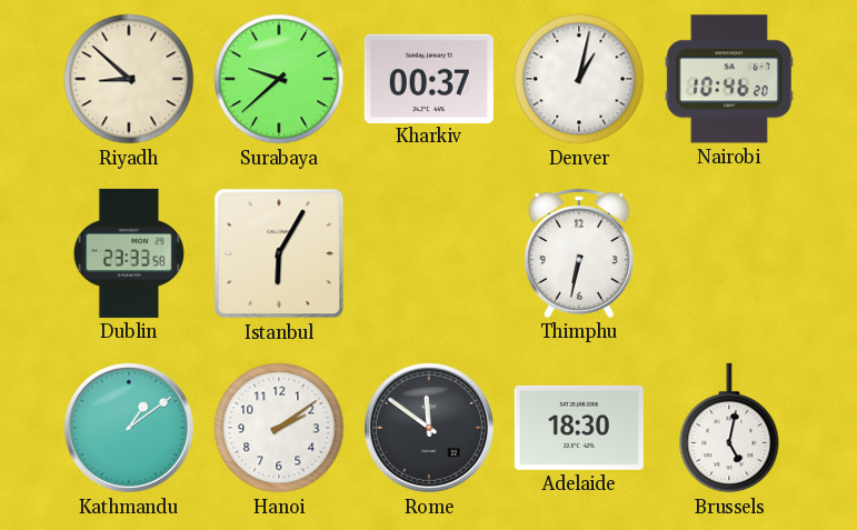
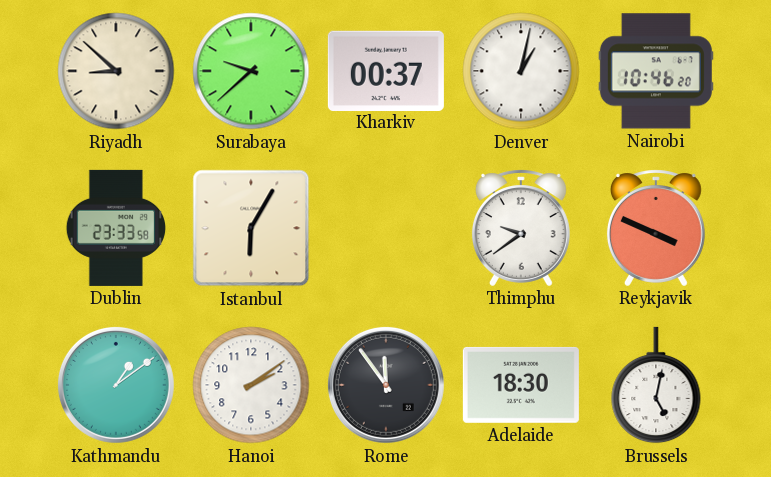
Thimphu: 6:32 -> 9:39
Reykjavik: none -> 3:49
Rome: 11:51 -> 11:54
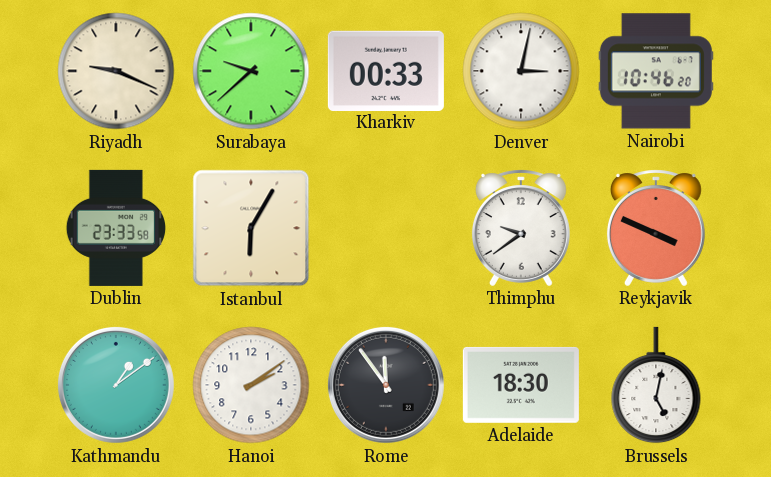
Riyadh: 8:52 -> 9:19
Kharkiv: 00:37 -> 00:33
Denver: 1:02 -> 3:02
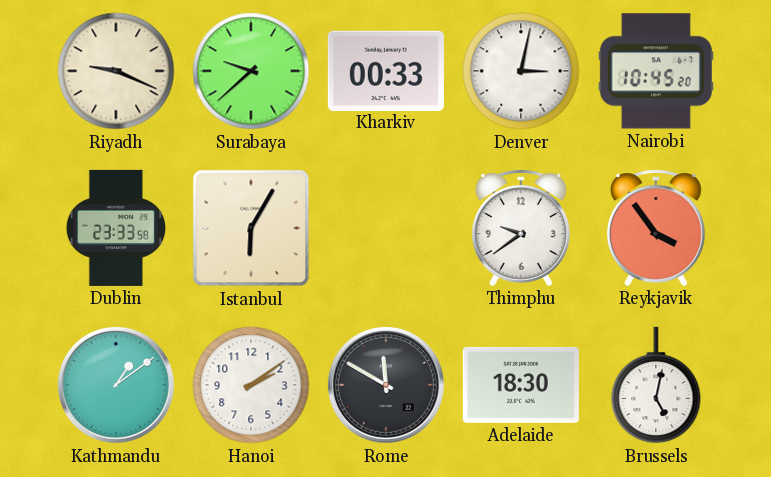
Nairobi: 10:46 -> 10:45
Reykjavik: 3:49 -> 3:54
Rome: 11:54 -> 11:50
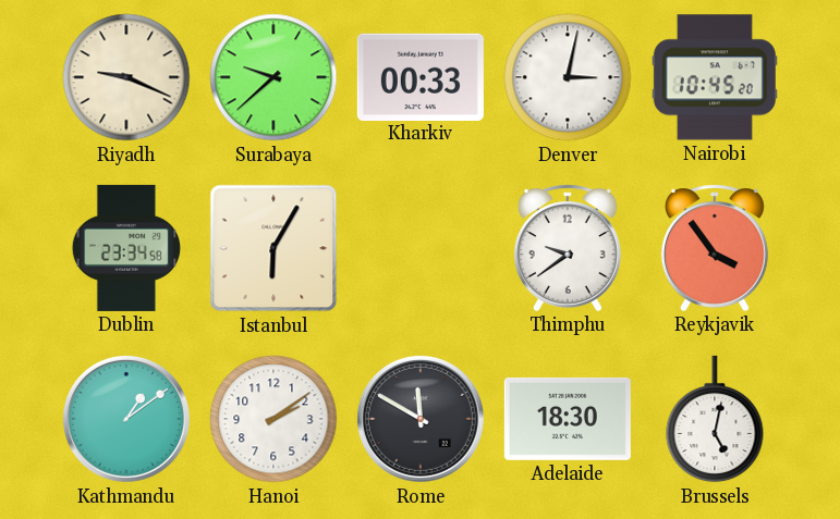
Dublin: 23:33 -> 23:34
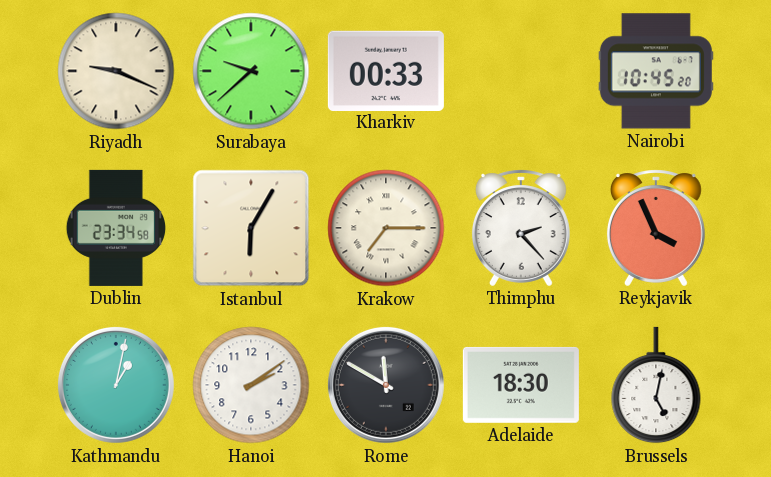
Denver: 3:02 -> none
Krakow: none -> 7:15
Thimphu: 9:39 -> 2:23
Reykjavik: 3:54 -> 3:56
Kathmandu: 1:09 -> 1:02
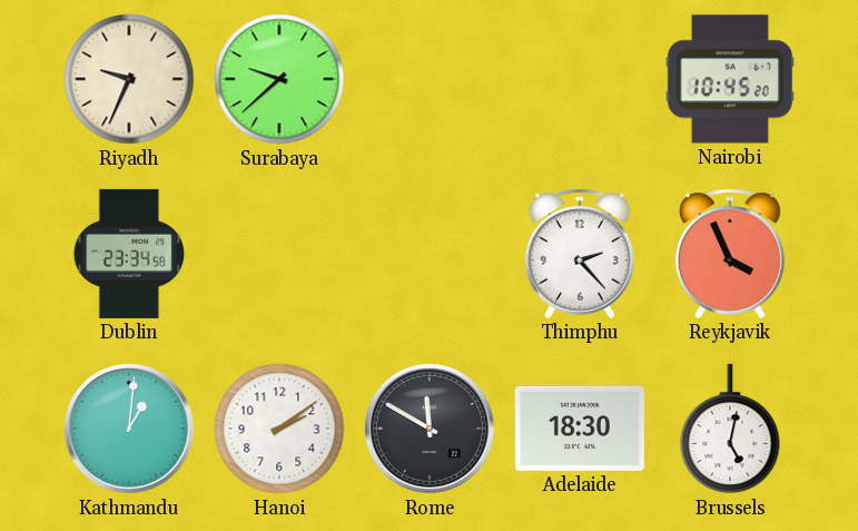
Riyadh: 9:19 -> 9:34
Kharkiv: 00:33 -> none
Istanbul: 6:05 -> none
Krakow: 7:15 -> none
Kathmandu: 1:02 -> 1:01
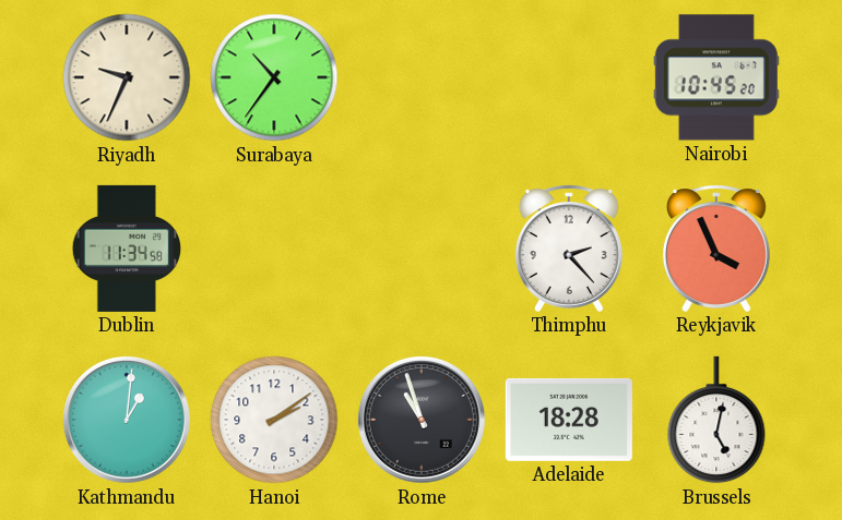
Surabaya: 9:38 -> 10:36
Dublin: 23:34 -> 11:34
Rome: 11:50 -> 10:57
Adelaide: 18:30 -> 18:28
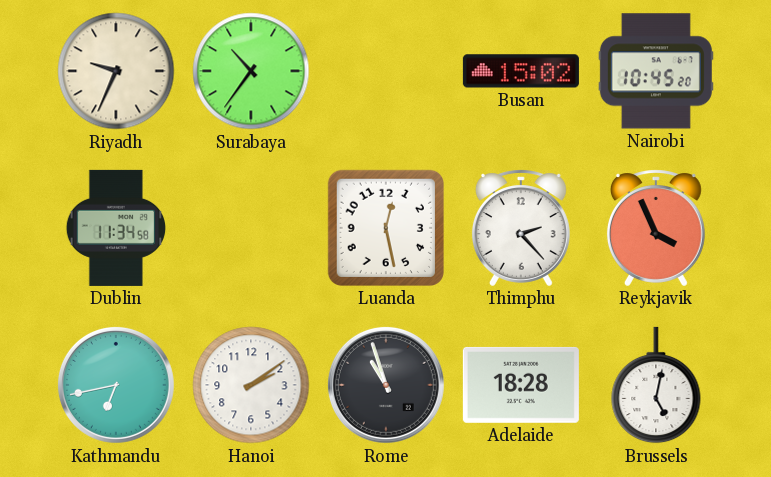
Busan: none -> 15:02
Luanda: none -> 12:28
Kathmandu: 1:01 -> 6:43
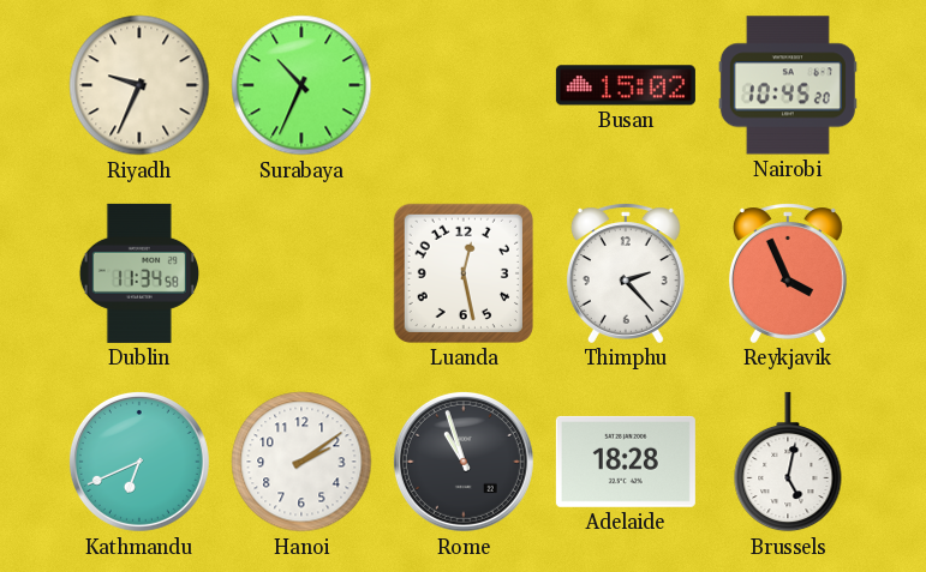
Surabaya: 10:36 -> 10:34
Kathmandu: 6:43 -> 6:41
